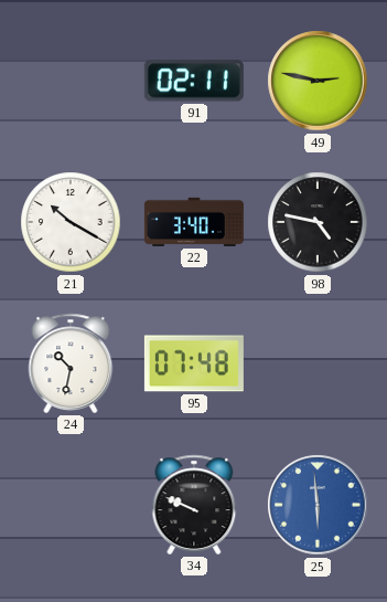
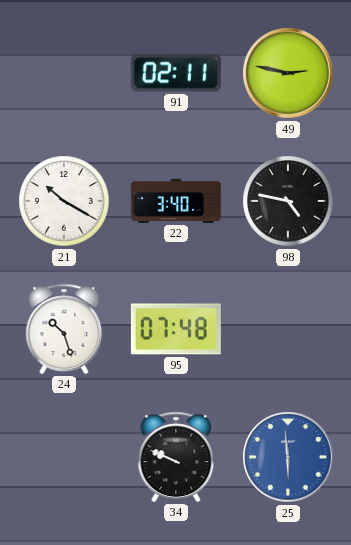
24: 10:32 -> 10:27
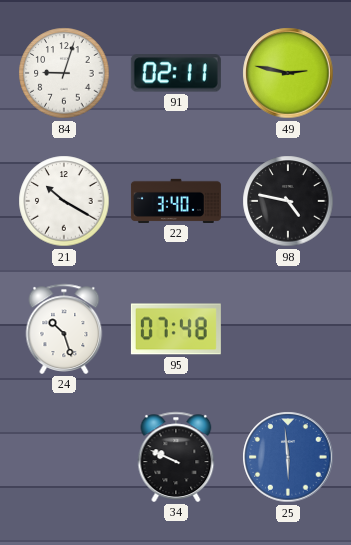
84: none -> 9:03
